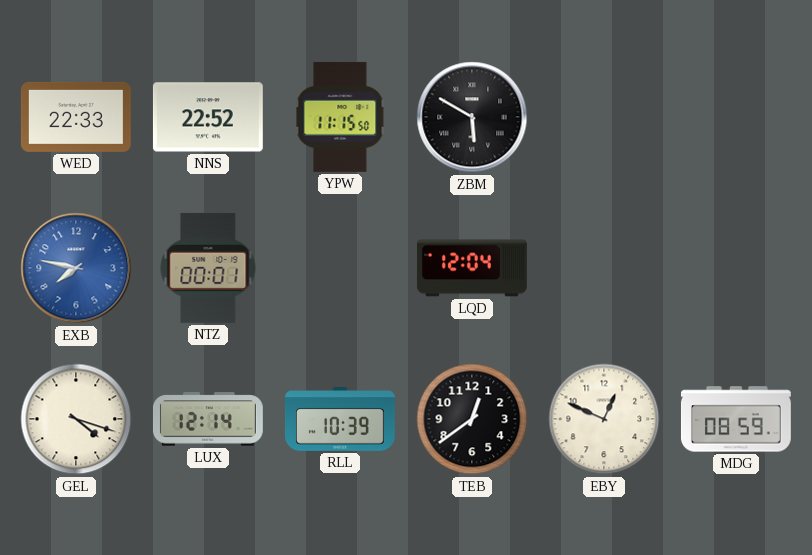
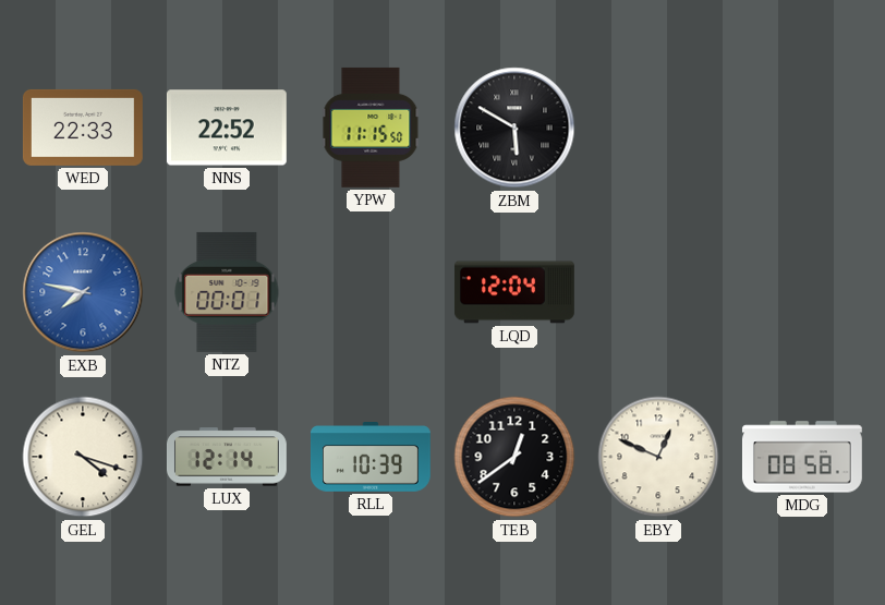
MDG: 08:59 -> 08:58
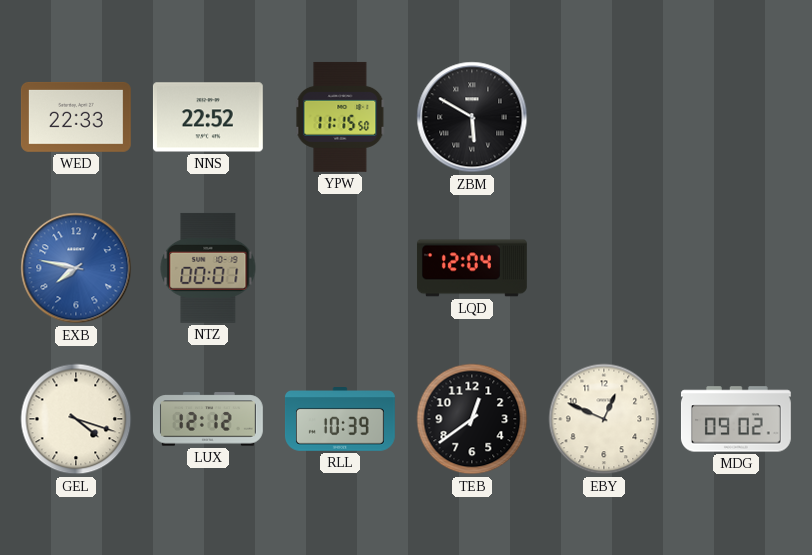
LUX: 12:14 -> 12:12
MDG: 08:58 -> 09:02
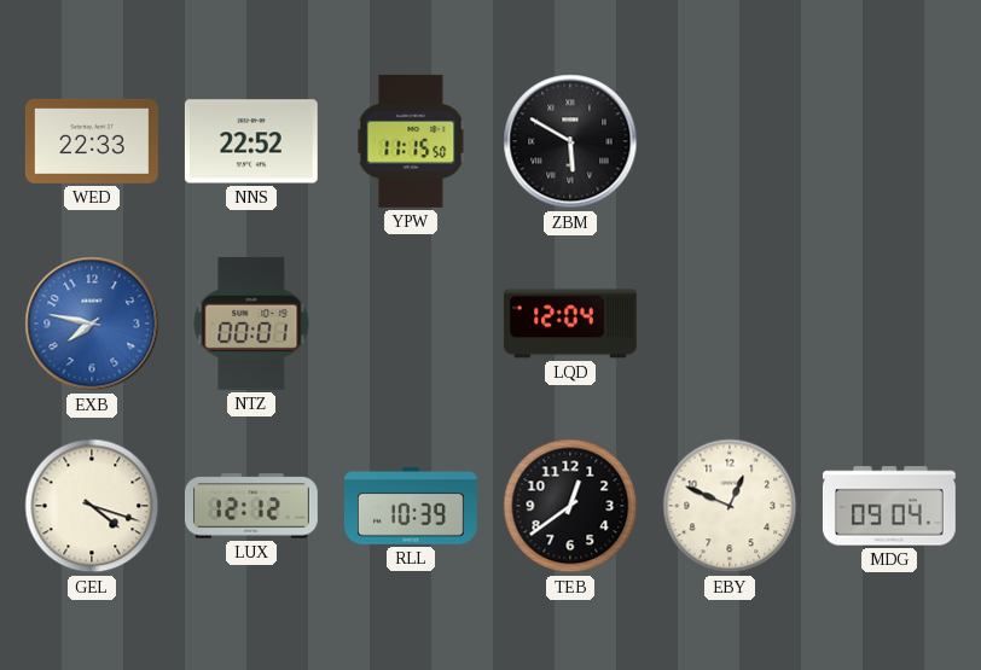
MDG: 09:02 -> 09:04
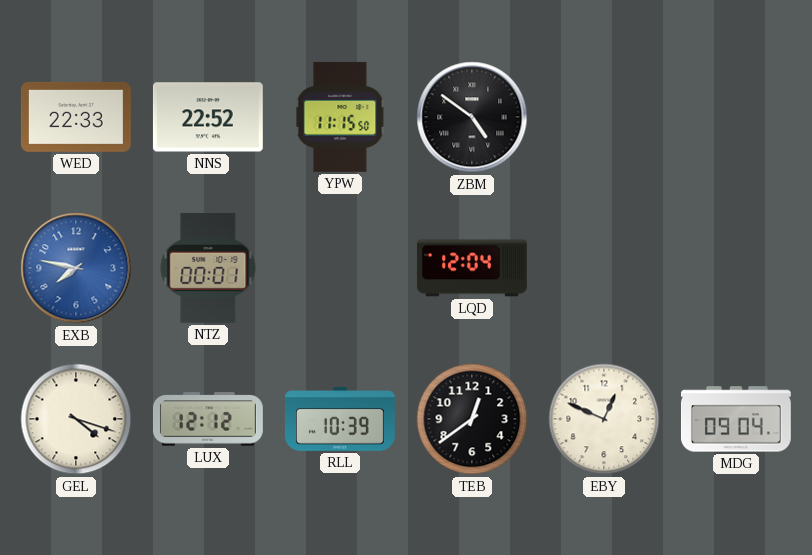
ZBM: 5:50 -> 4:51
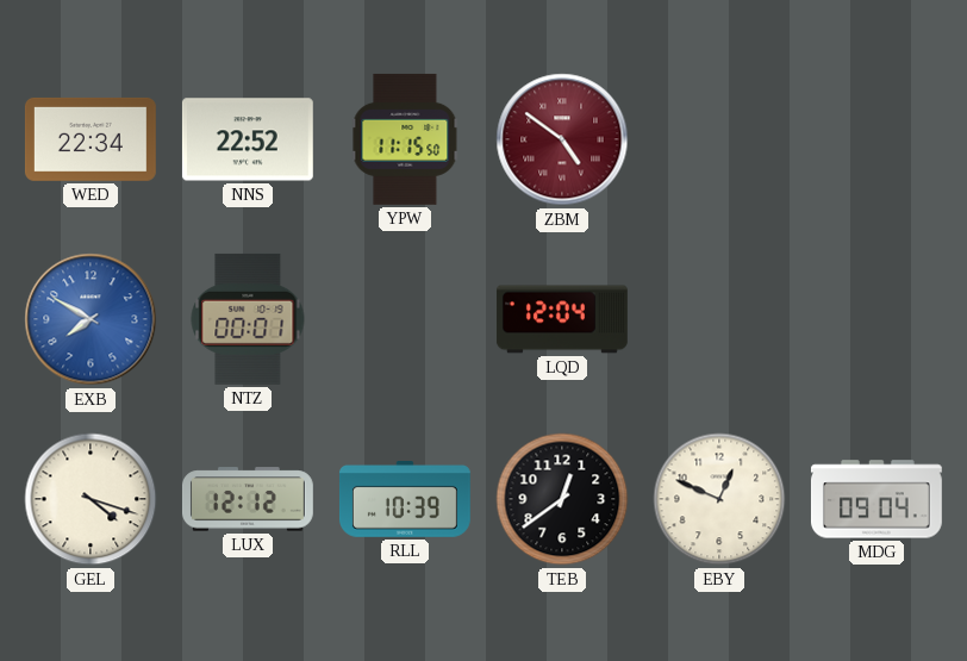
WED: 22:33 -> 22:34
ZBM dial: black -> burgundy
EXB: 7:47 -> 7:50
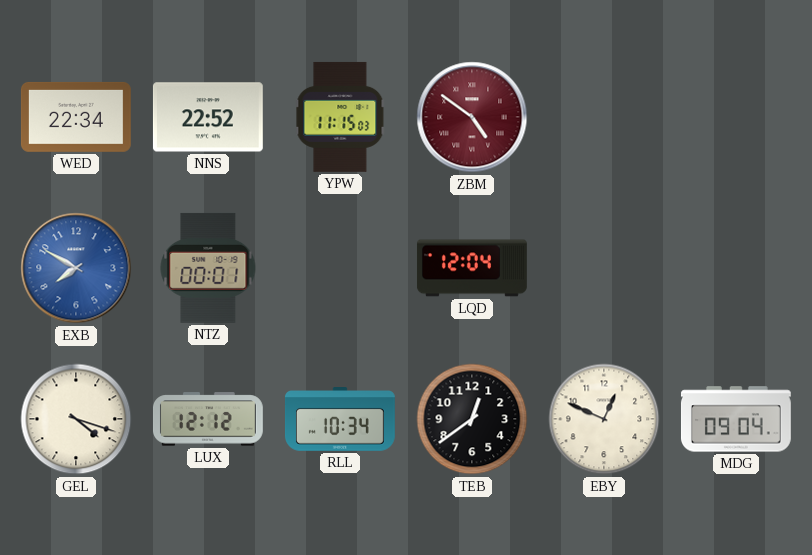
YPW: 11:15:50 -> 11:15:03
RLL: 10:39 -> 10:34
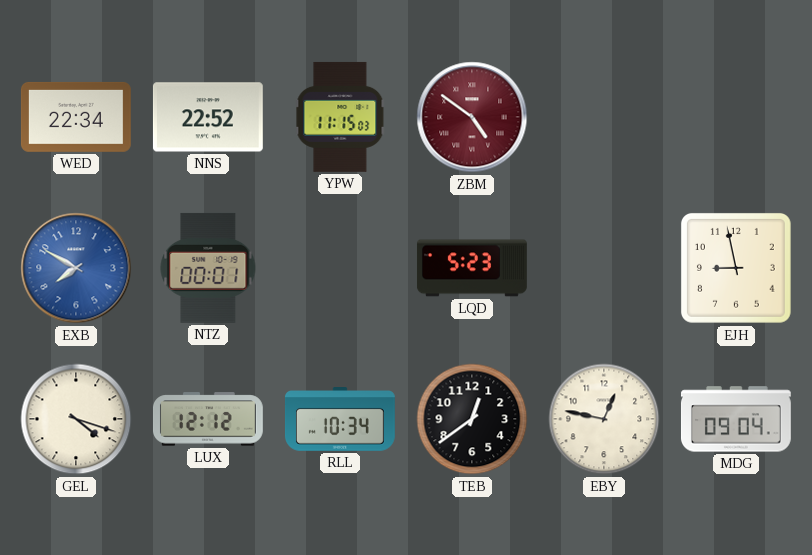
LQD: 12:04 -> 5:23
EJH: none -> 8:58
EBY: 12:49 -> 12:47
